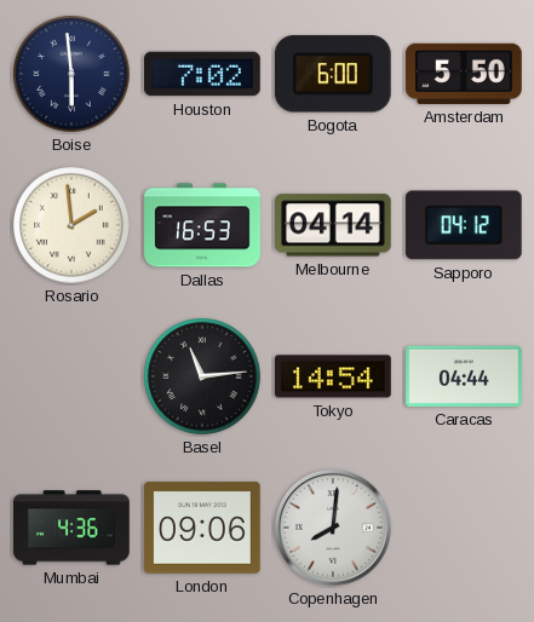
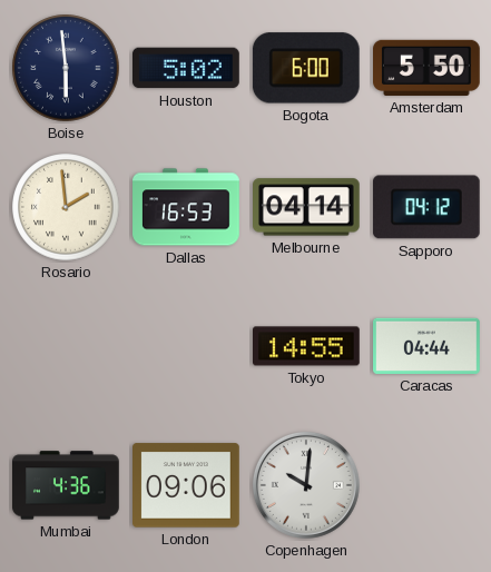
Houston: 7:02 -> 5:02
Basel: 11:14 -> none
Tokyo: 14:54 -> 14:55
Copenhagen: 8:01 -> 10:01
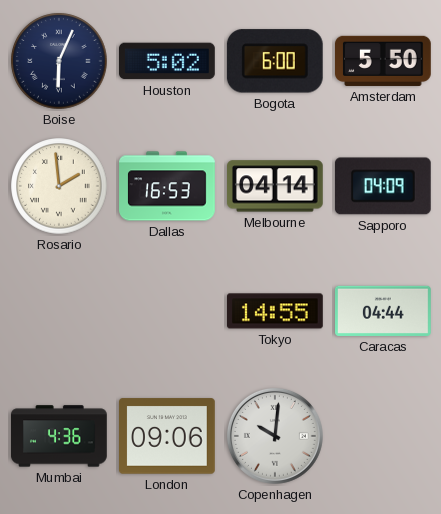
Boise: 5:59 -> 6:04
Sapporo: 04:12 -> 04:09
